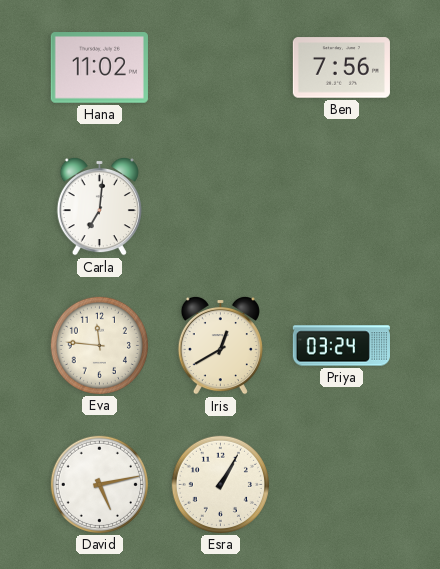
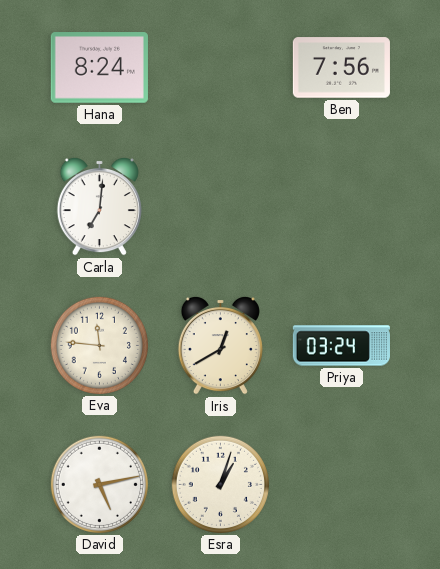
Hana: 11:02 -> 8:24
Esra: 1:05 -> 1:03
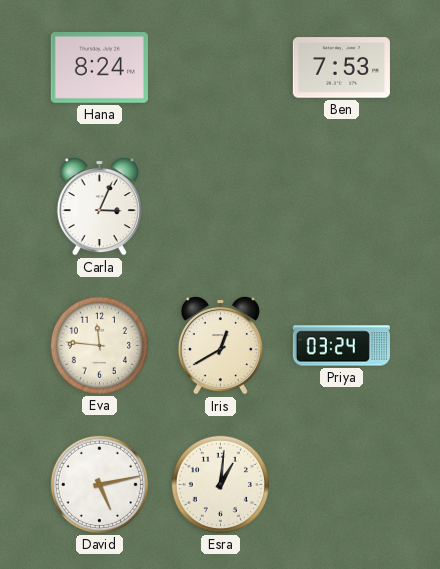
Ben: 7:56 -> 7:53
Carla: 7:01 -> 3:04
Esra: 1:03 -> 1:01
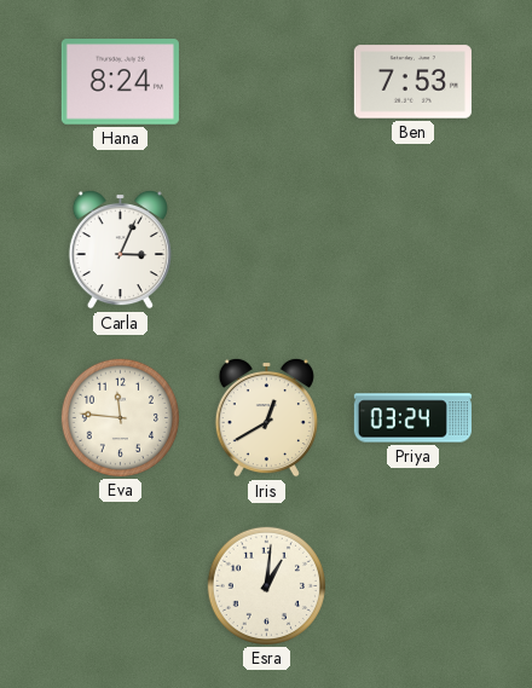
David: 5:13 -> none
